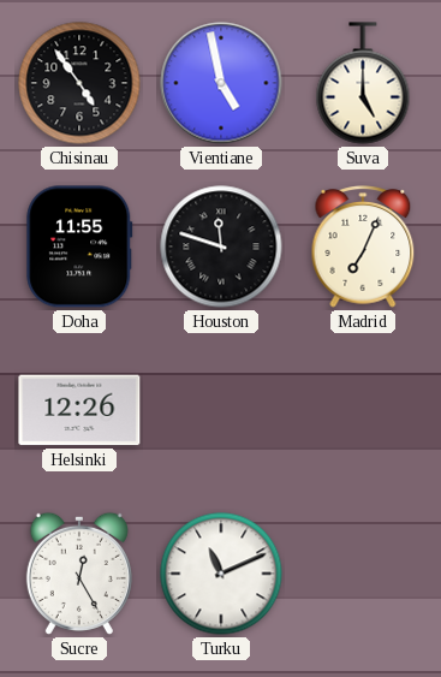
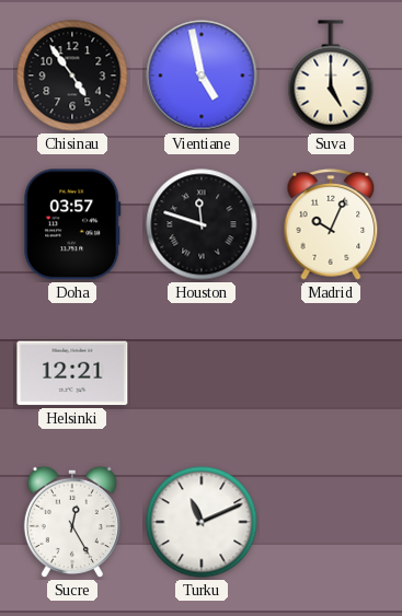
Doha: 11:55 -> 03:57
Madrid: 7:04 -> 10:04
Helsinki: 12:26 -> 12:21
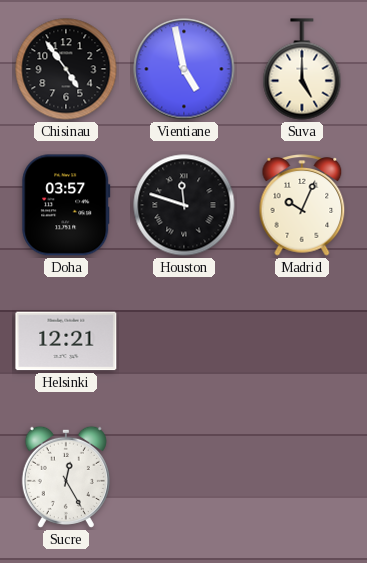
Turku: 11:11 -> none
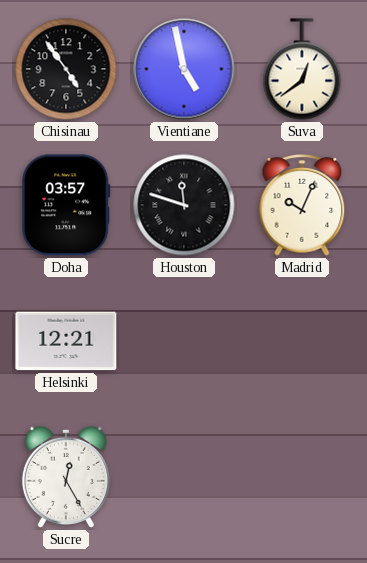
Suva: 5:00 -> 12:39
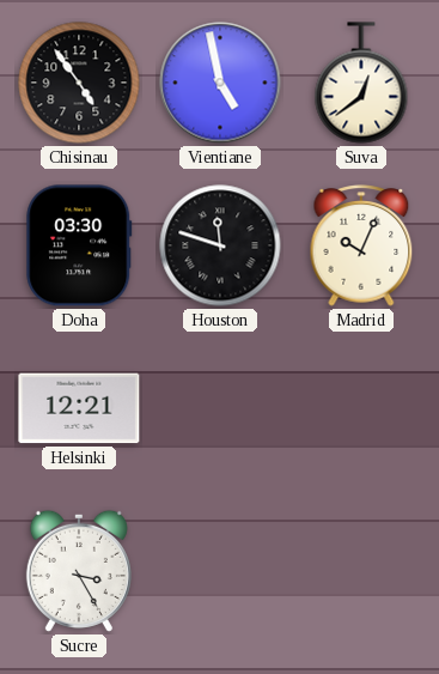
Doha: 03:57 -> 03:30
Sucre: 12:25 -> 3:25
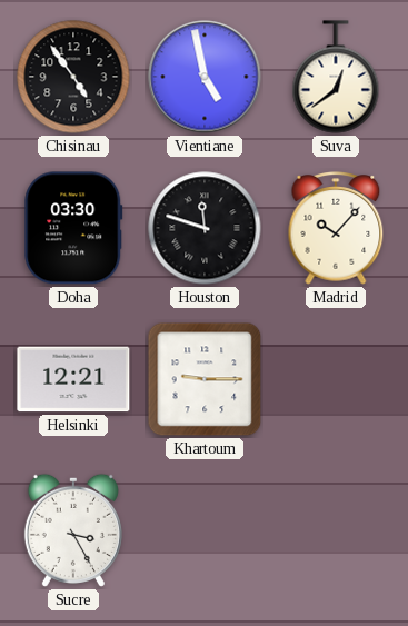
Madrid: 10:04 -> 10:07
Khartoum: none -> 9:15
